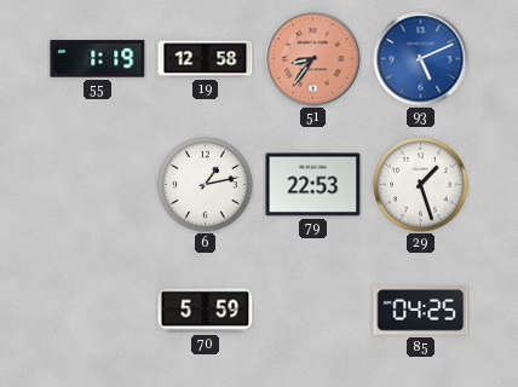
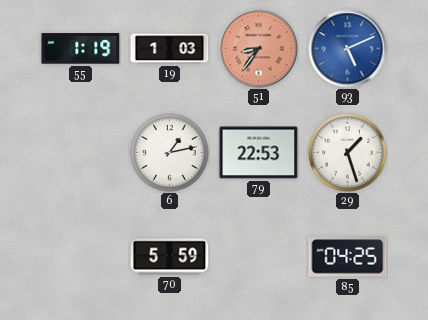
19: 12:58 -> 1:03
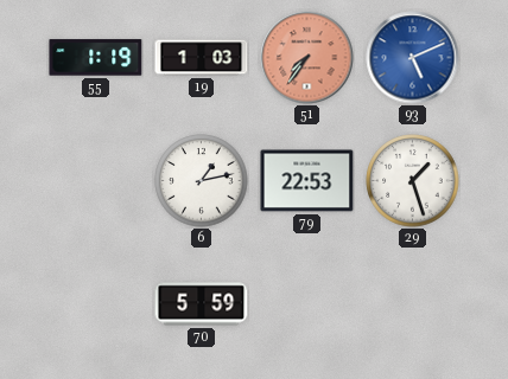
51: 8:36 -> 7:36
85: 04:25 -> none
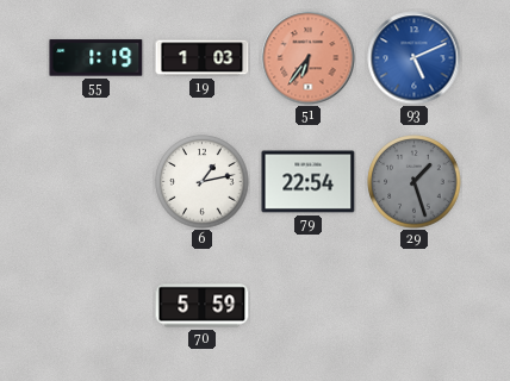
51: 7:36 -> 6:36
79: 22:53 -> 22:54
29 dial: white -> grey
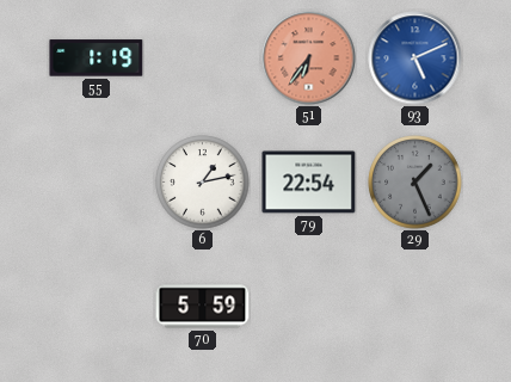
19: 1:03 -> none
29: 1:27 -> 1:26
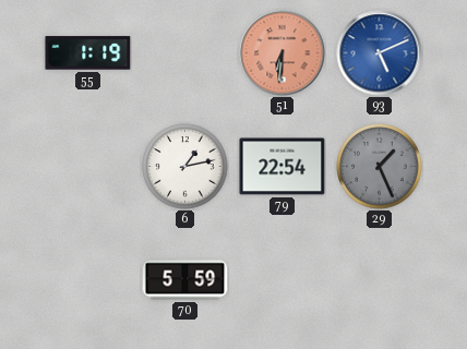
51: 6:36 -> 6:31
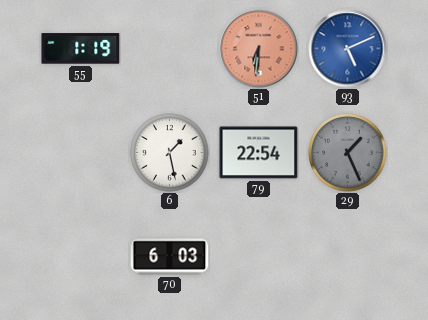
6: 1:13 -> 1:28
70: 5:59 -> 6:03
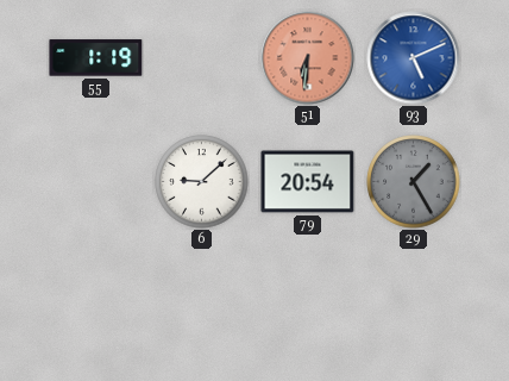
6: 1:28 -> 9:08
79: 22:54 -> 20:54
29: 1:26 -> 1:25
70: 6:03 -> none
